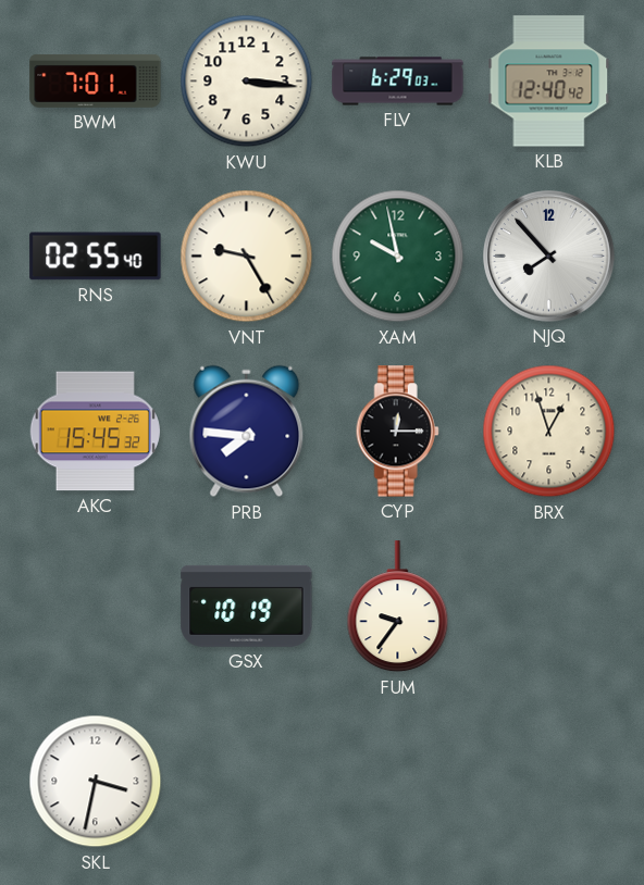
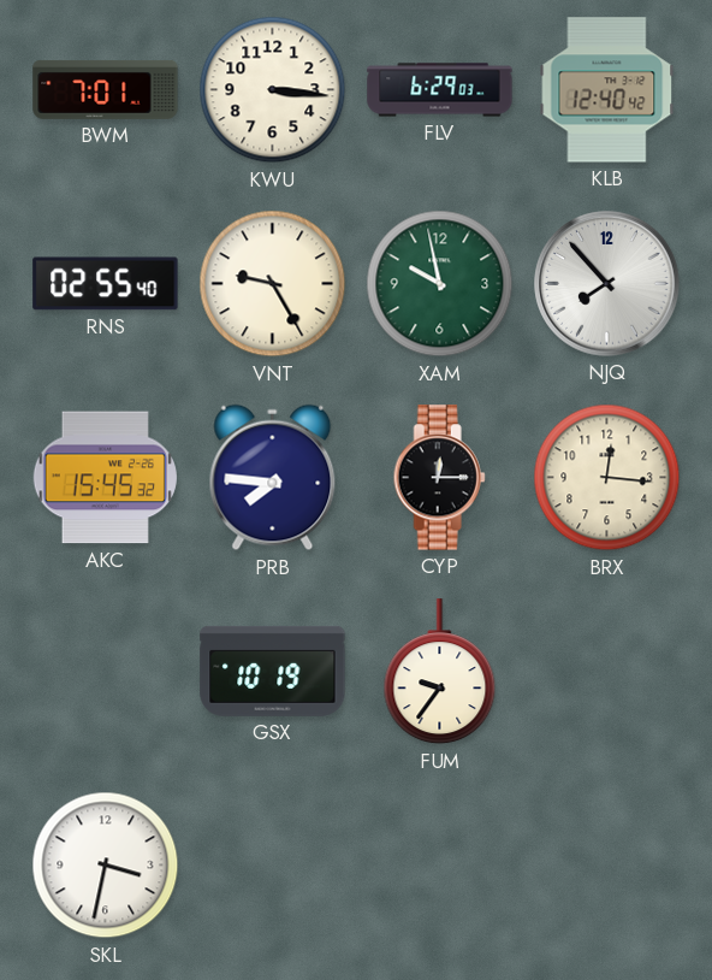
BRX: 12:57 -> 12:16
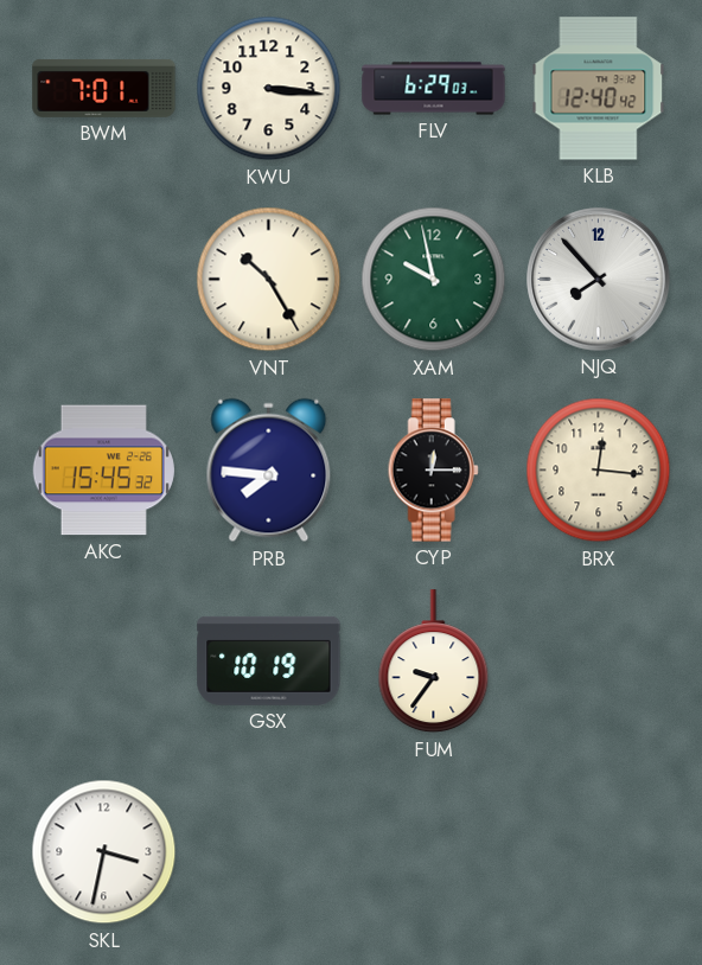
RNS: 02:55 -> none
VNT: 9:25 -> 10:25
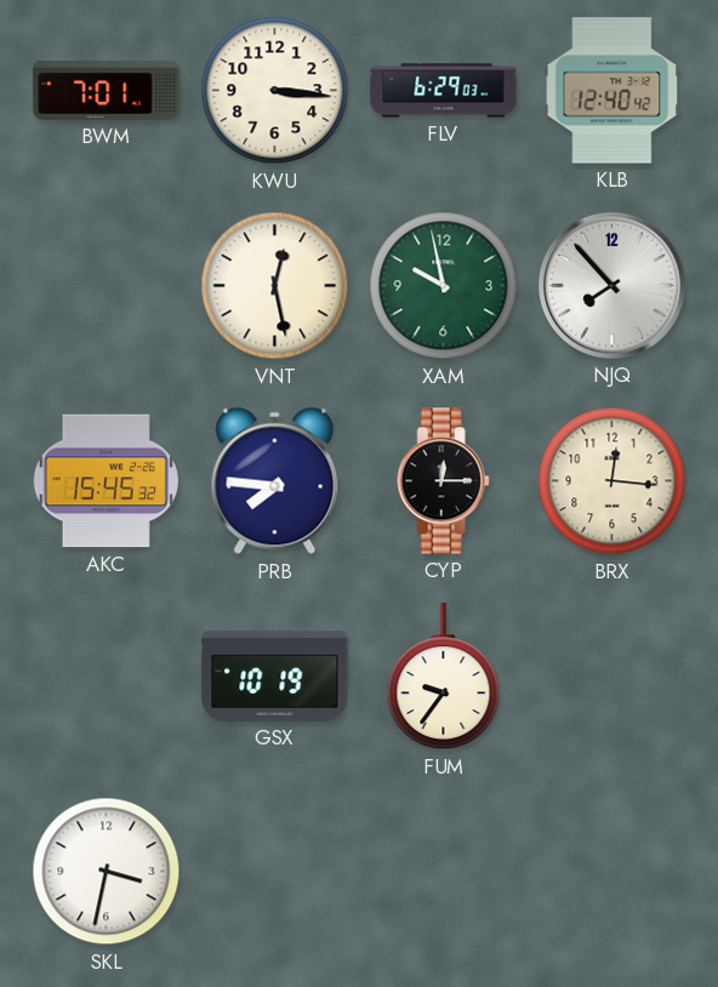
VNT: 10:25 -> 12:28
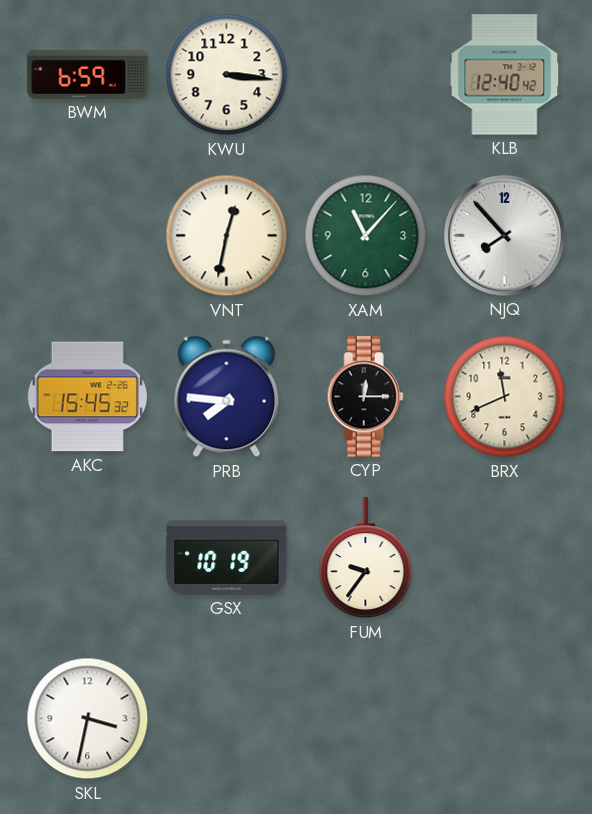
BWM: 7:01 -> 6:59
FLV: 6:29 -> none
VNT: 12:28 -> 12:32
XAM: 9:58 -> 11:07
BRX: 12:16 -> 11:41
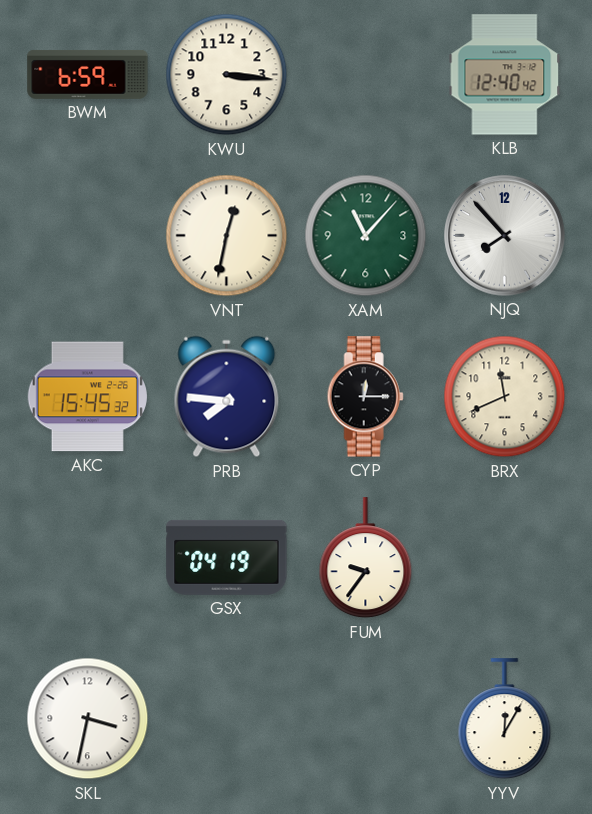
GSX: 10:19 -> 04:19
YYV: none -> 12:05
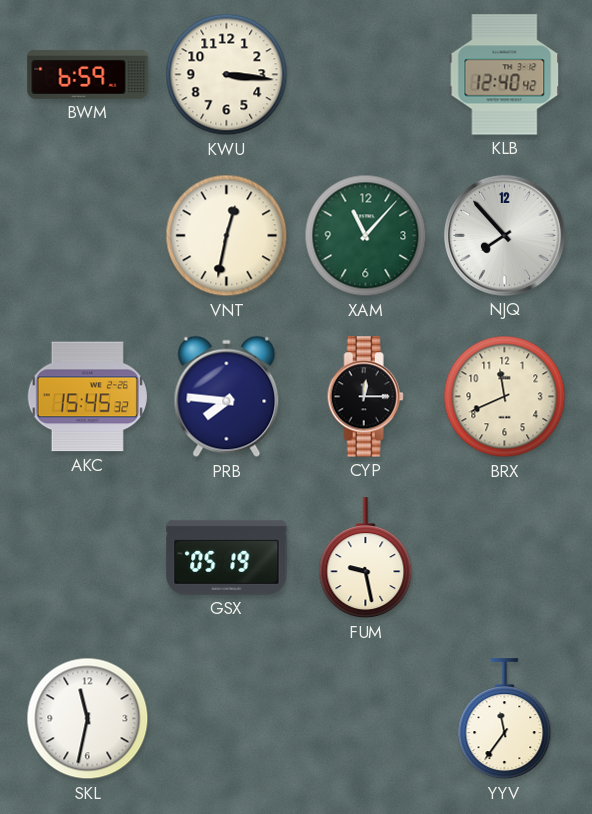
GSX: 04:19 -> 05:19
FUM: 9:36 -> 9:28
SKL: 3:32 -> 11:32
YYV: 12:05 -> 11:36
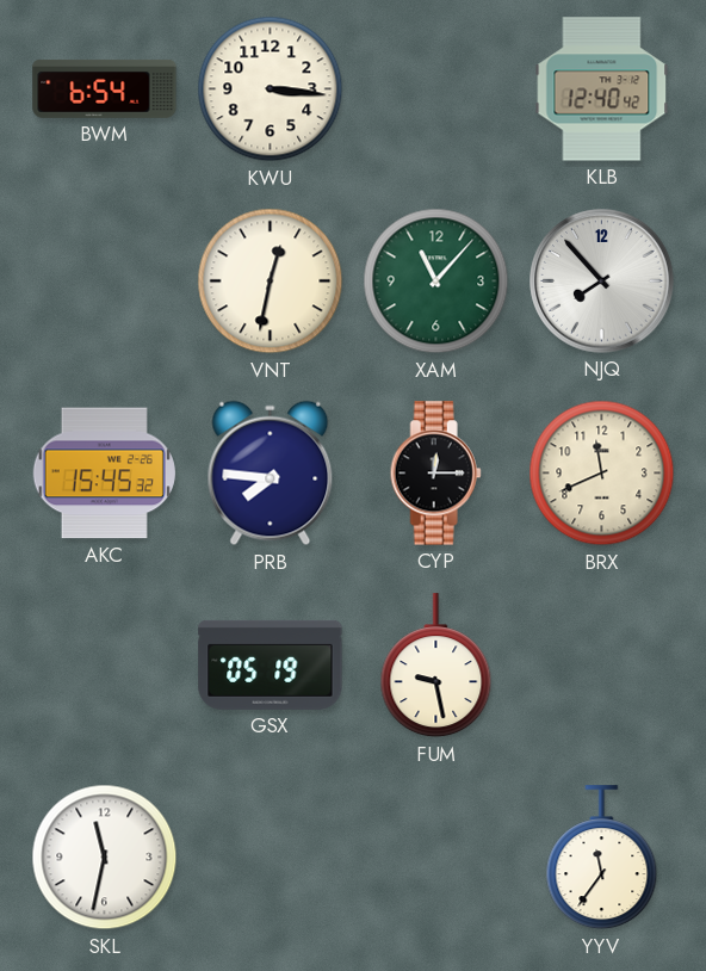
BWM: 6:59 -> 6:54
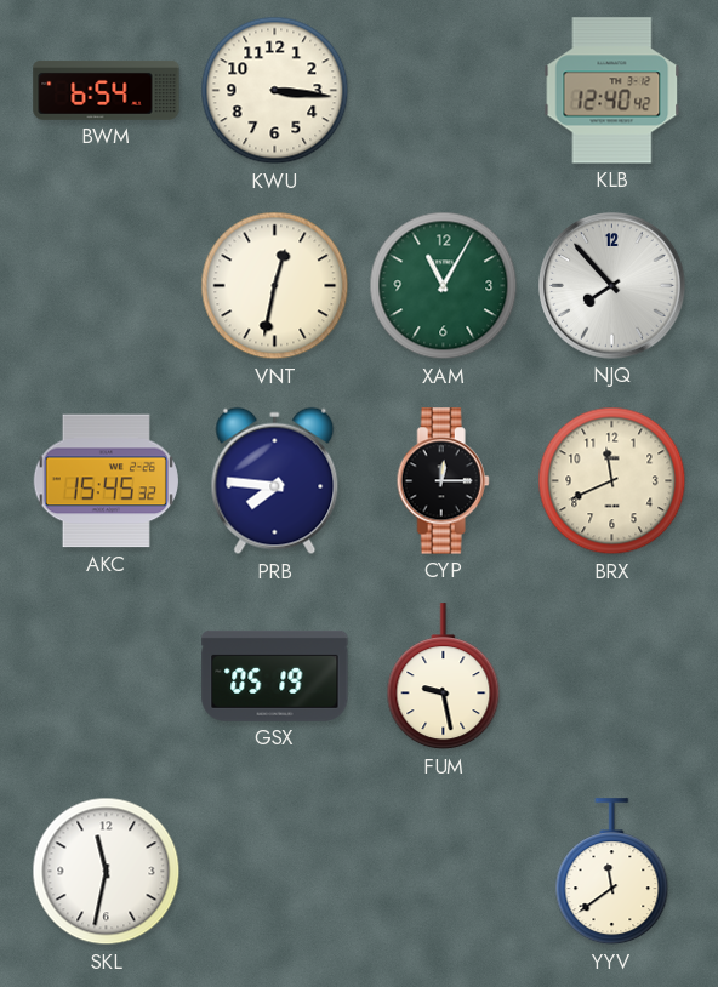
XAM: 11:07 -> 11:05
YYV: 11:36 -> 11:39
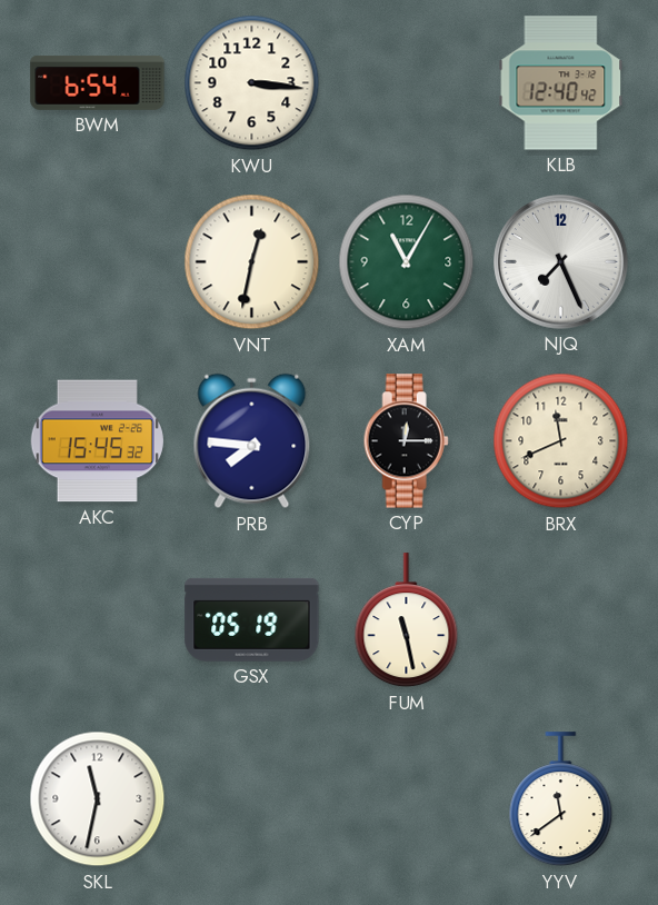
NJQ: 7:53 -> 7:26
FUM: 9:28 -> 11:28
